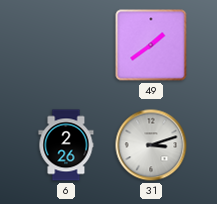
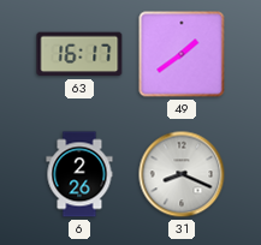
63: none -> 16:17
31: 3:12 -> 8:19
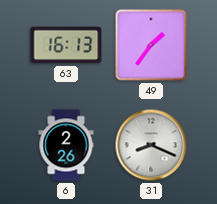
63: 16:17 -> 16:13
49: 1:39 -> 1:36
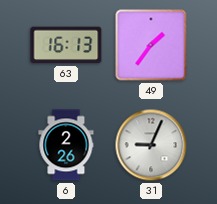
31: 8:19 -> 9:04
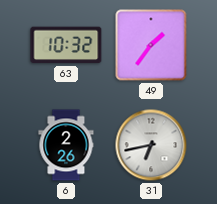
63: 16:13 -> 10:32
31: 9:04 -> 6:43
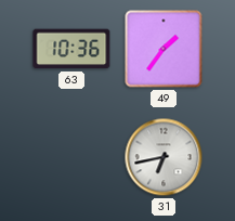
63: 10:32 -> 10:36
6: 2:26 -> none
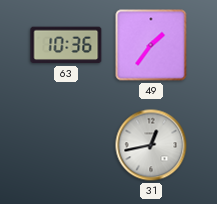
31: 6:43 -> 12:43
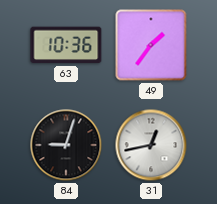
84: none -> 9:03
